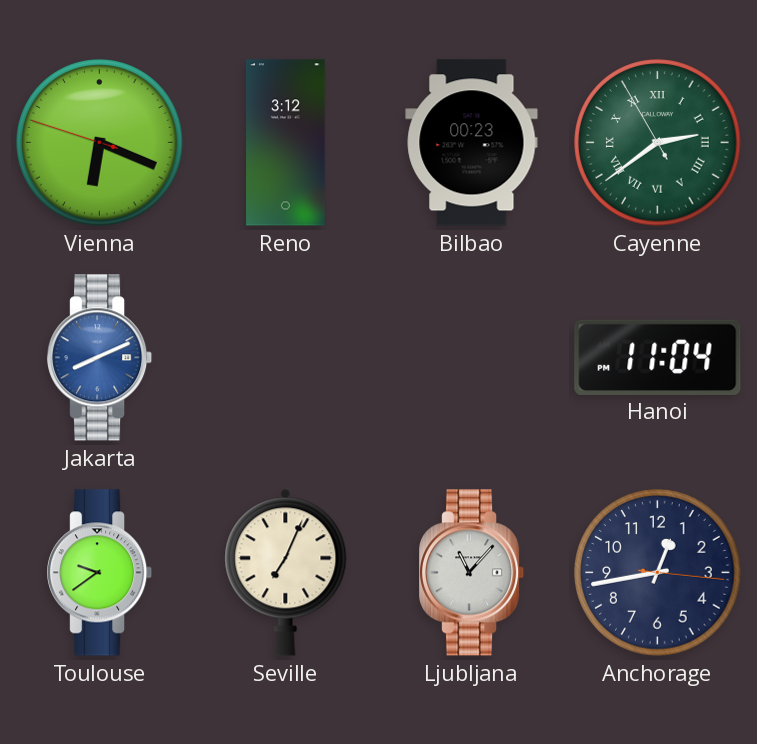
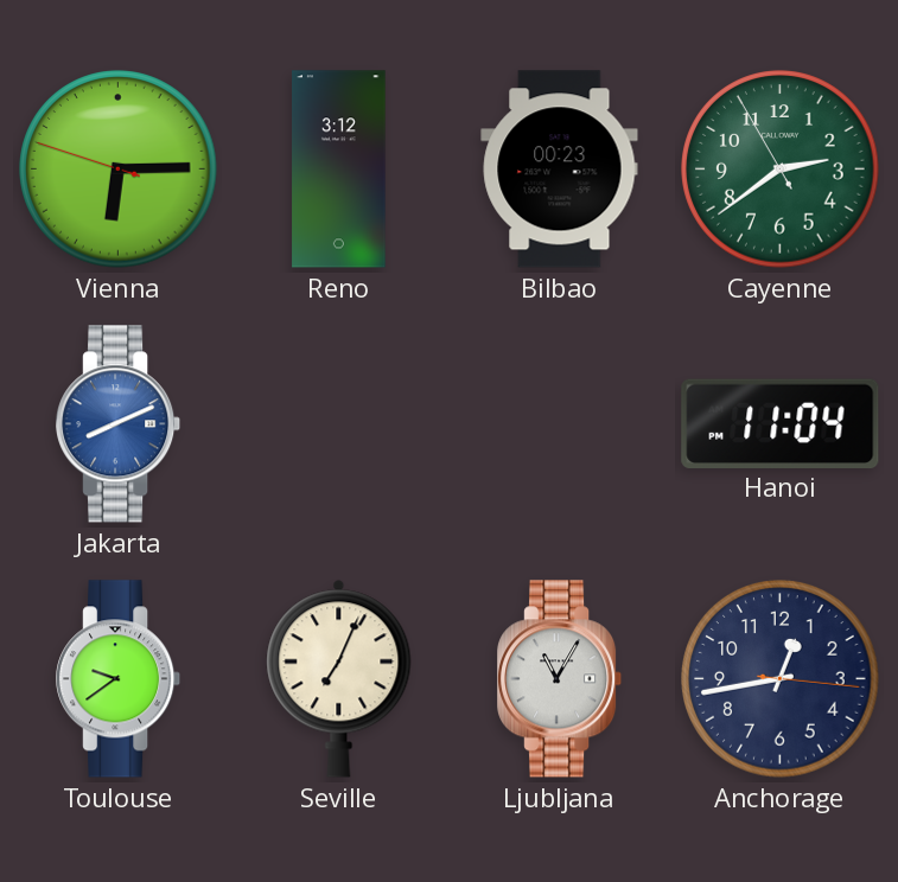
Vienna: 6:18 -> 6:14
Cayenne numerals: Roman -> Arabic
Ljubljana: 11:07 -> 11:05
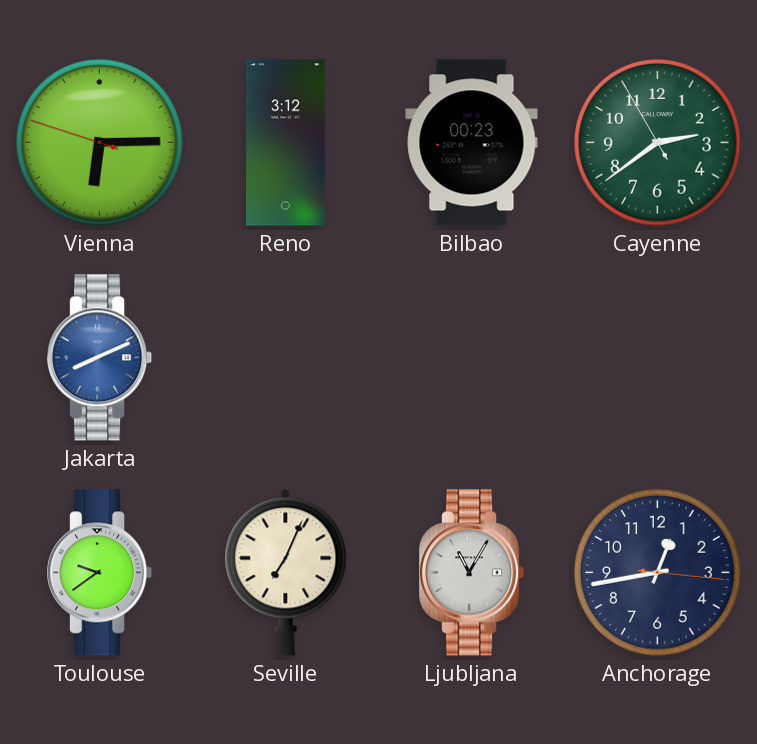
Hanoi: 11:04 -> none
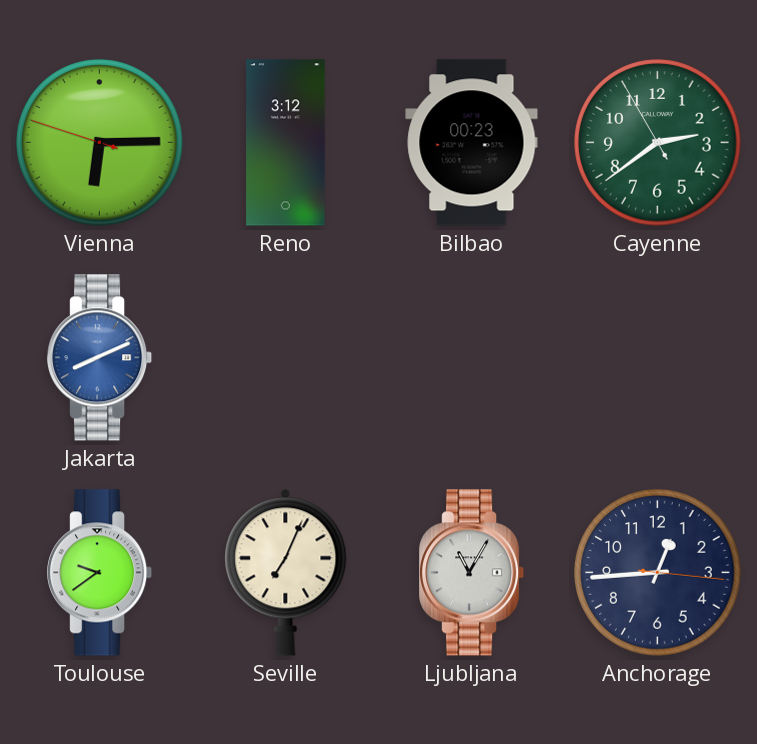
Anchorage: 12:43 -> 12:44
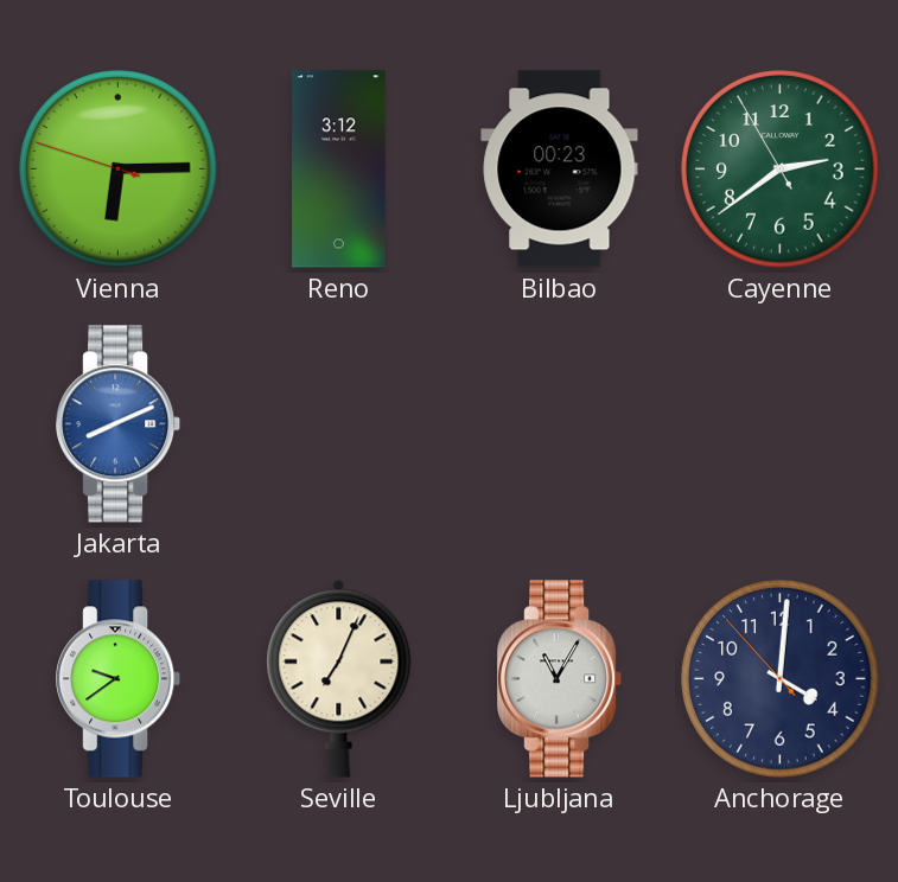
Anchorage: 12:44 -> 4:00
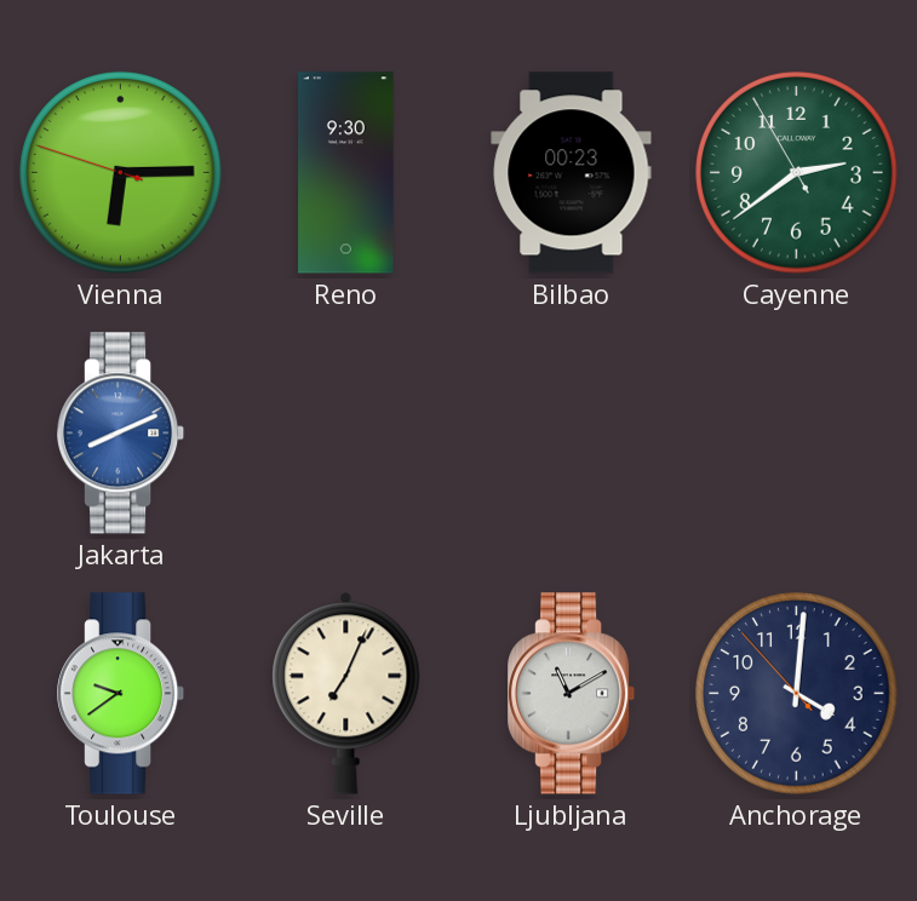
Reno: 3:12 -> 9:30
Ljubljana: 11:05 -> 11:10
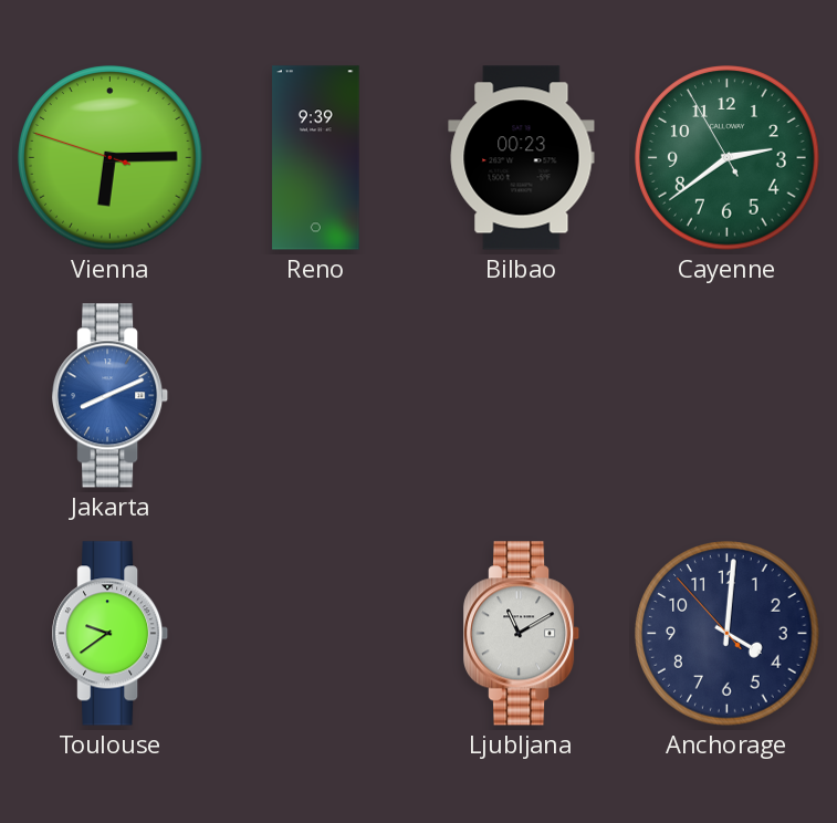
Reno: 9:30 -> 9:39
Seville: 7:04 -> none
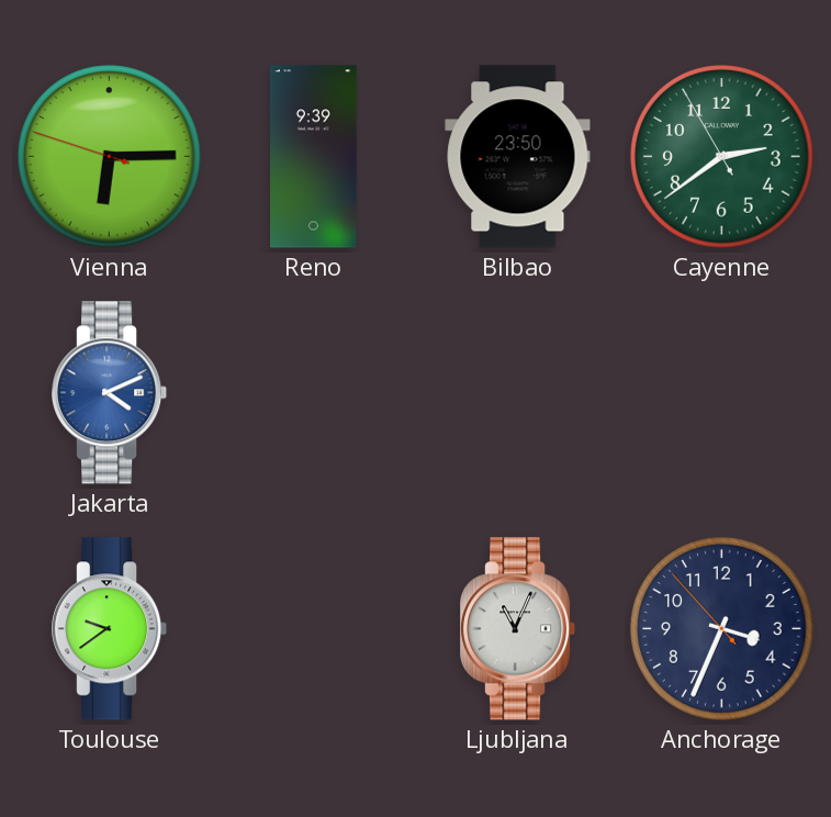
Bilbao: 00:23 -> 23:50
Jakarta: 8:11 -> 4:11
Ljubljana: 11:10 -> 11:04
Anchorage: 4:00 -> 3:33
